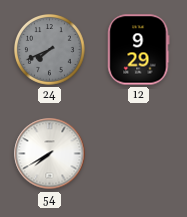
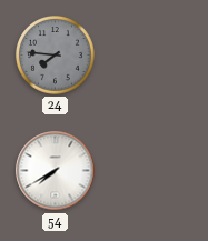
24: 7:41 -> 7:46
12: 9:29 -> none
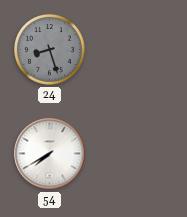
24: 7:46 -> 8:27
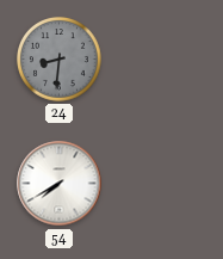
24: 8:27 -> 8:31
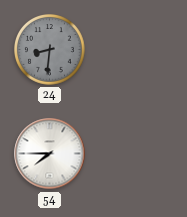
54: 7:40 -> 7:45
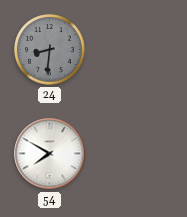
54: 7:45 -> 7:50
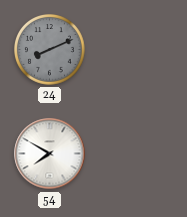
24: 8:31 -> 8:11
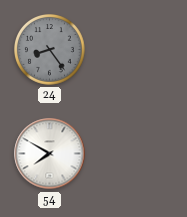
24: 8:11 -> 8:24
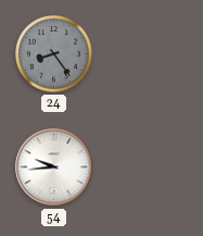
54: 7:50 -> 9:44
